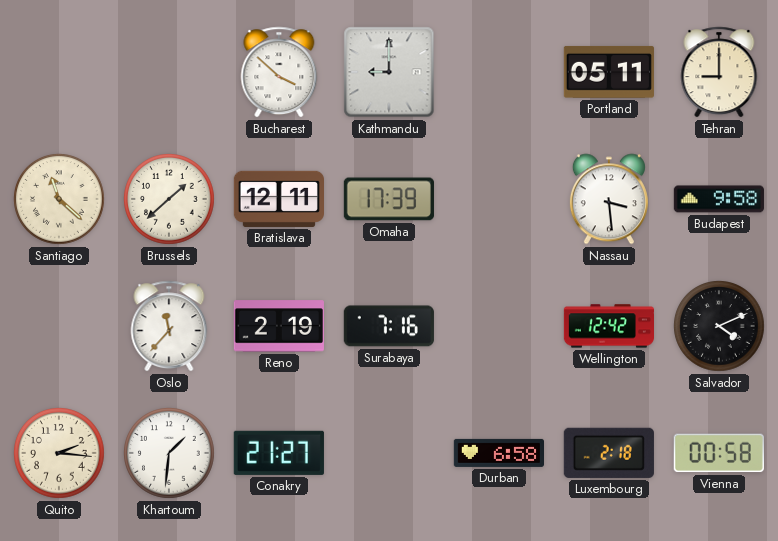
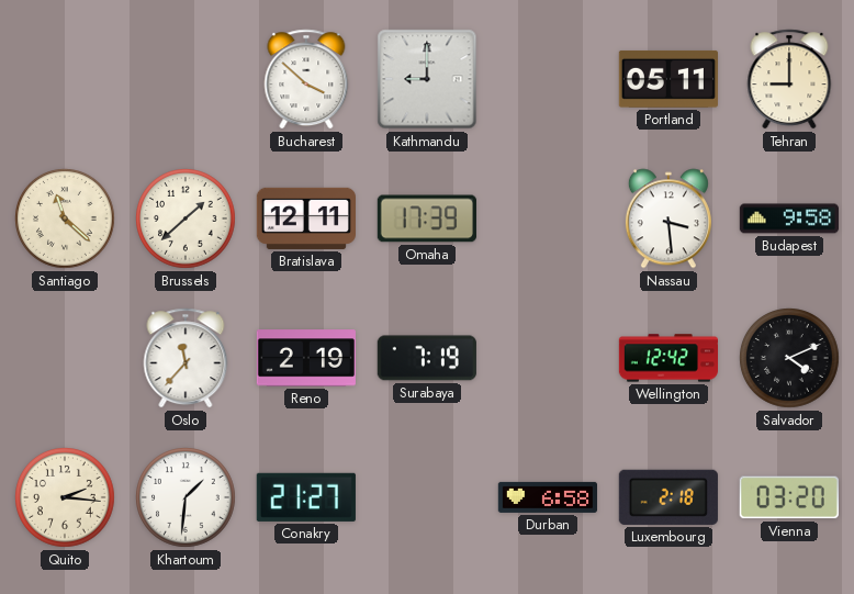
Surabaya: 7:16 -> 7:19
Vienna: 00:58 -> 03:20
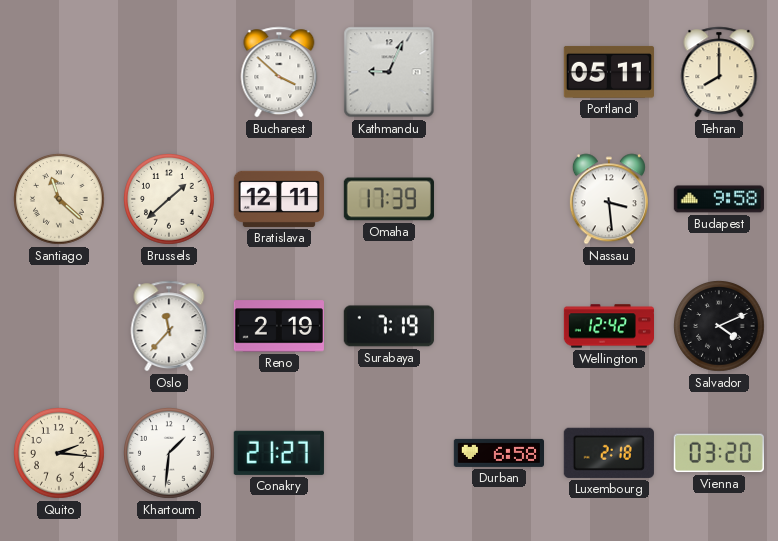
Kathmandu: 9:00 -> 9:04
Tehran: 9:00 -> 8:00
